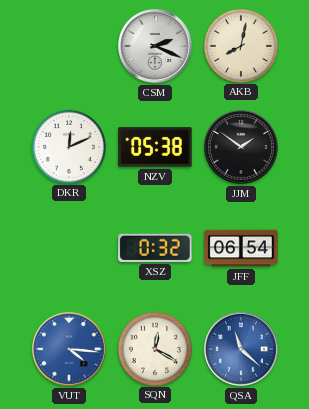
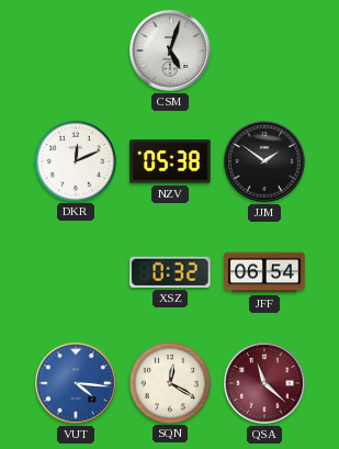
CSM: 2:19 -> 5:03
AKB: 8:02 -> none
QSA dial: blue -> burgundy
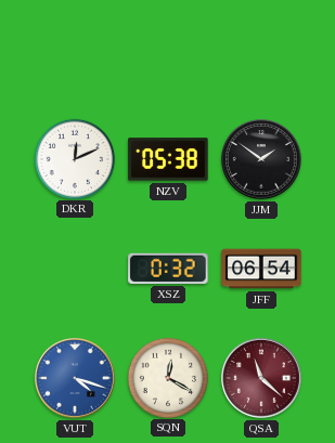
CSM: 5:03 -> none
VUT: 4:16 -> 4:18
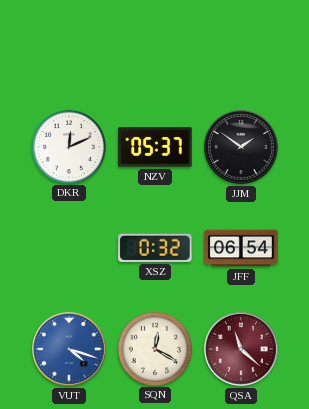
NZV: 05:38 -> 05:37
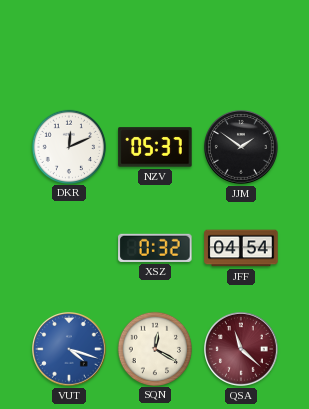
JFF: 06:54 -> 04:54
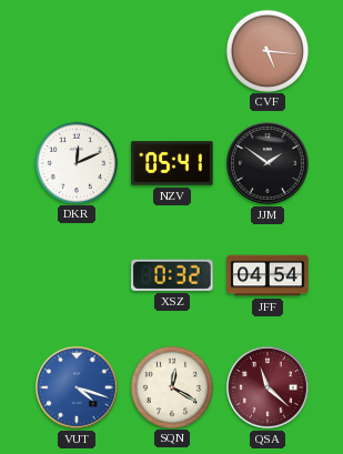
CVF: none -> 5:16
NZV: 05:37 -> 05:41
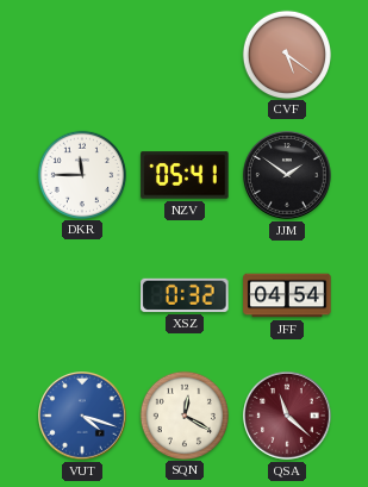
CVF: 5:16 -> 5:21
DKR: 12:11 -> 11:45
